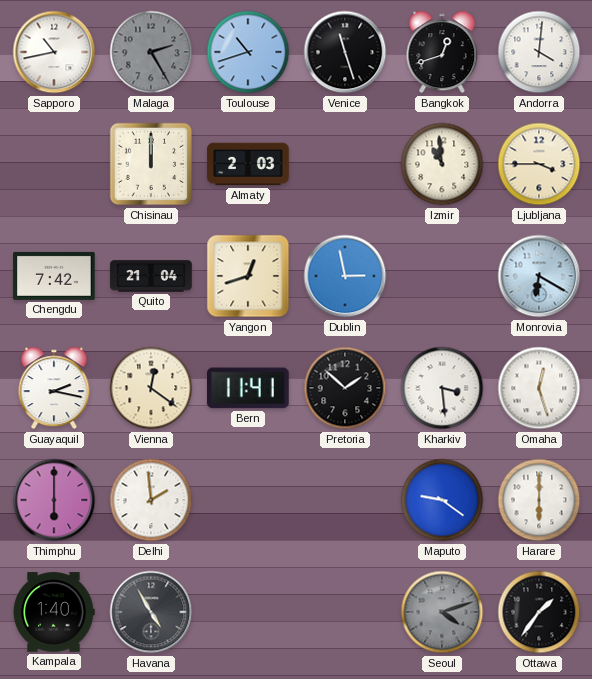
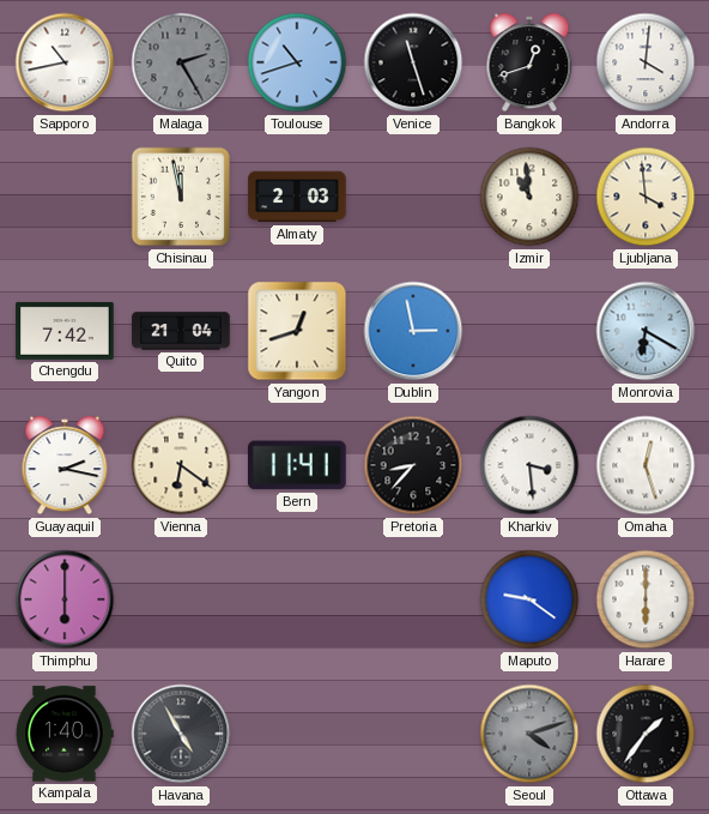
Chisinau: 12:00 -> 11:58
Ljubljana: 3:45 -> 3:59
Vienna: 12:21 -> 6:21
Pretoria: 1:52 -> 8:37
Delhi: 1:59 -> none
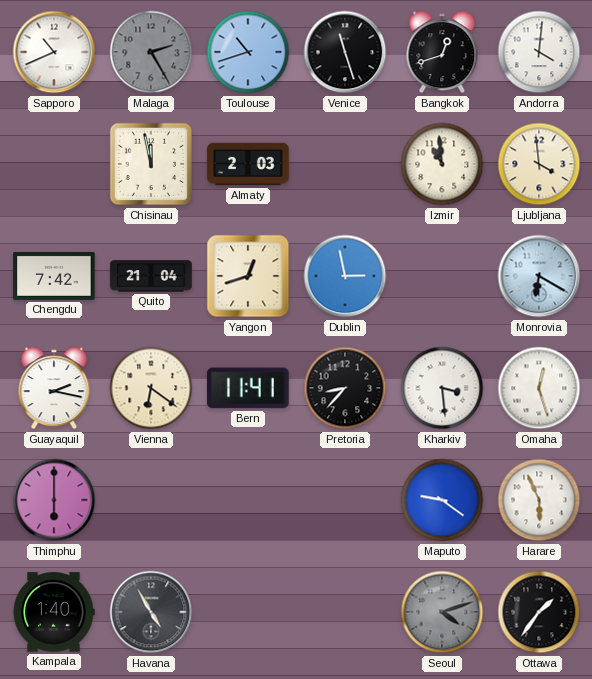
Sapporo: 10:43 -> 10:41
Harare: 6:00 -> 5:56
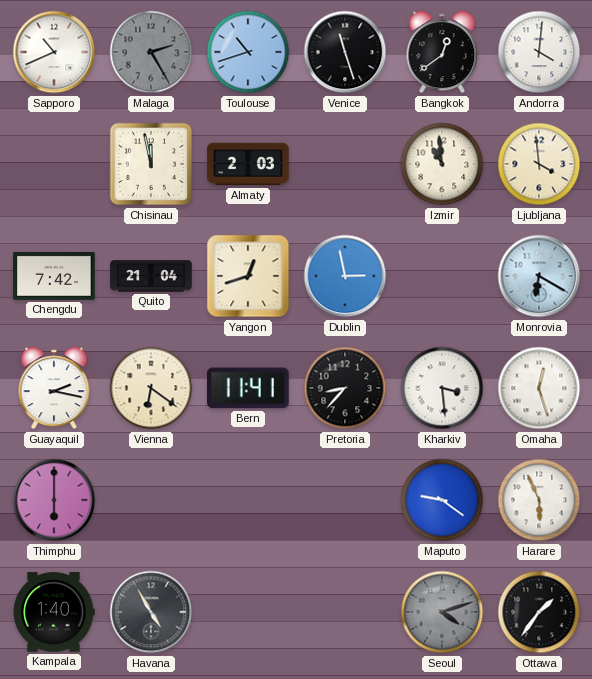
Bangkok: 12:42 -> 12:39
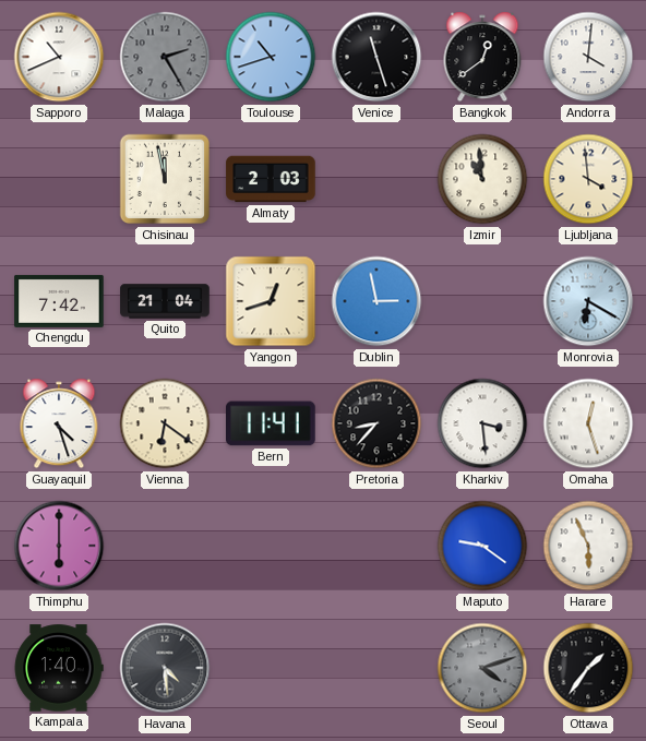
Guayaquil: 2:17 -> 4:27
Havana: 4:55 -> 4:29
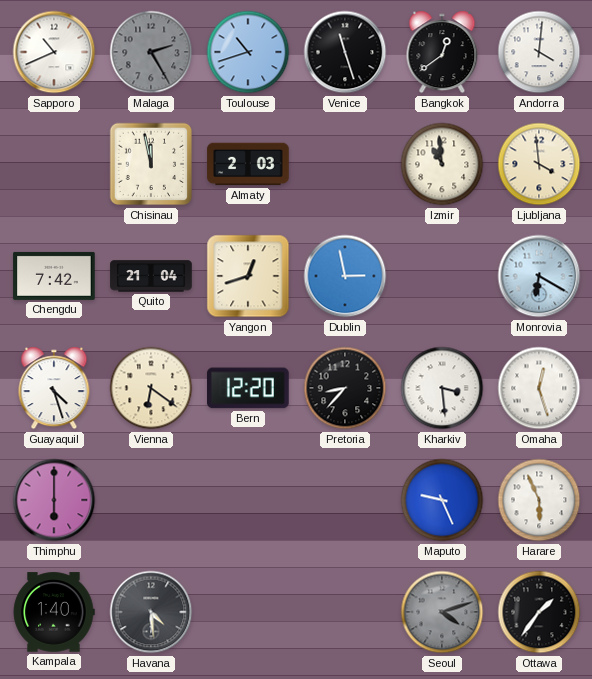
Bern: 11:41 -> 12:20
Maputo: 9:21 -> 9:26
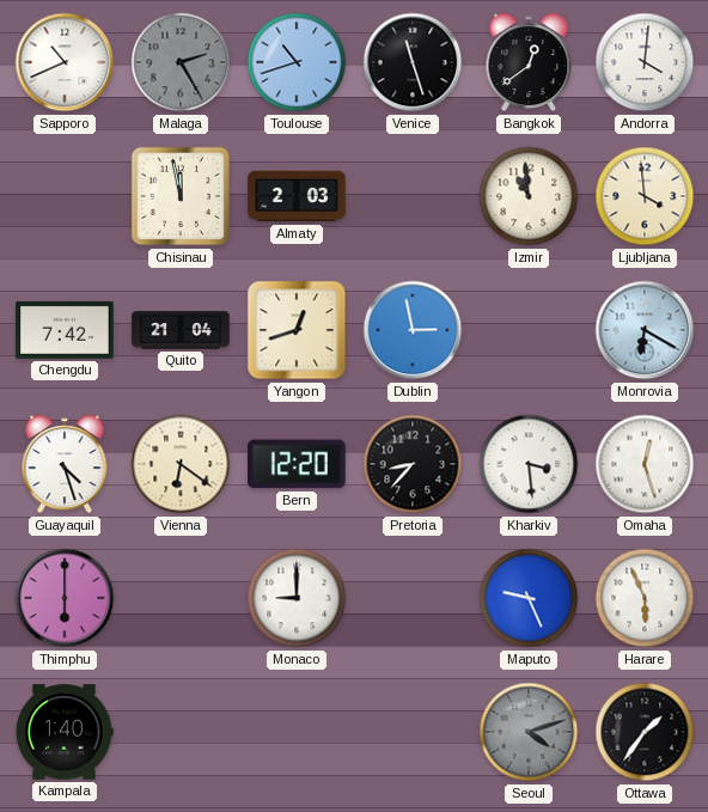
Monaco: none -> 9:00
Havana: 4:29 -> none
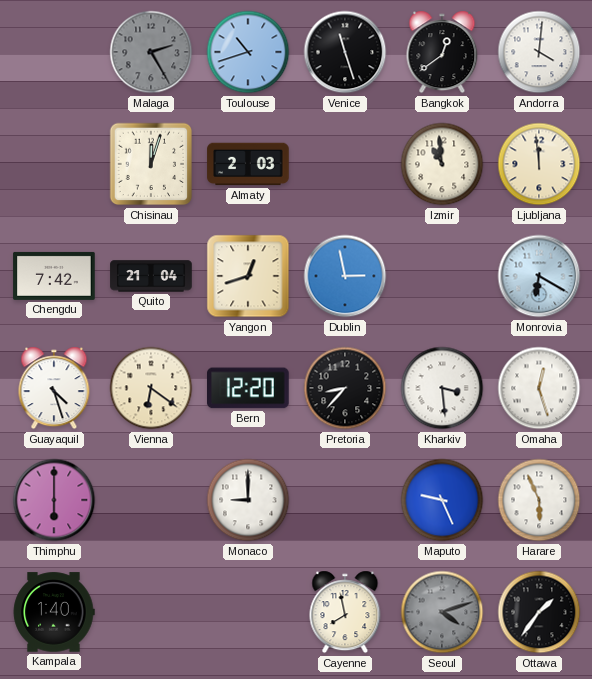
Sapporo: 10:41 -> none
Chisinau: 11:58 -> 12:03
Ljubljana: 3:59 -> 11:59
Cayenne: none -> 7:58
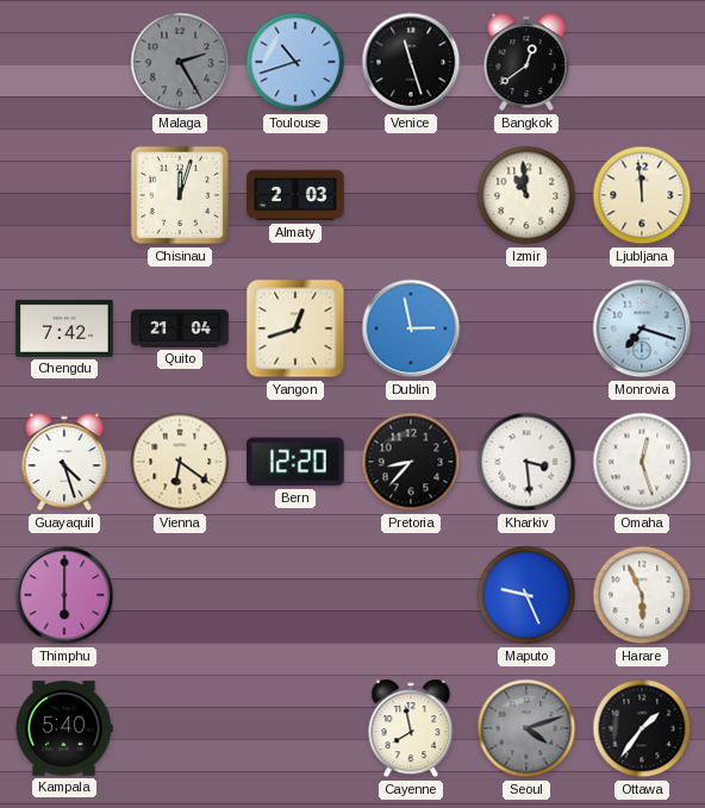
Andorra: 4:01 -> none
Monrovia: 6:20 -> 7:18
Monaco: 9:00 -> none
Kampala: 1:40 -> 5:40
